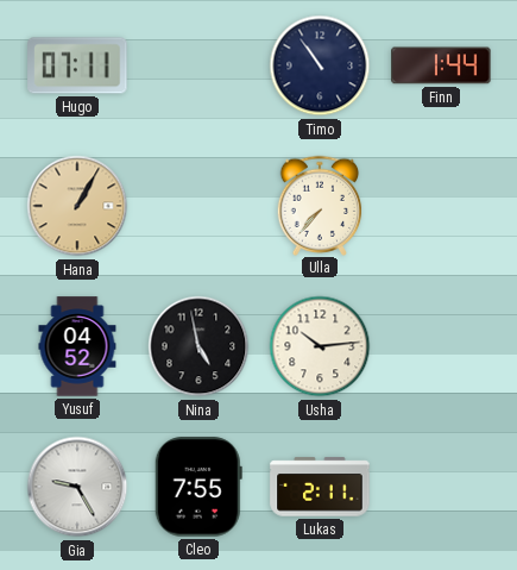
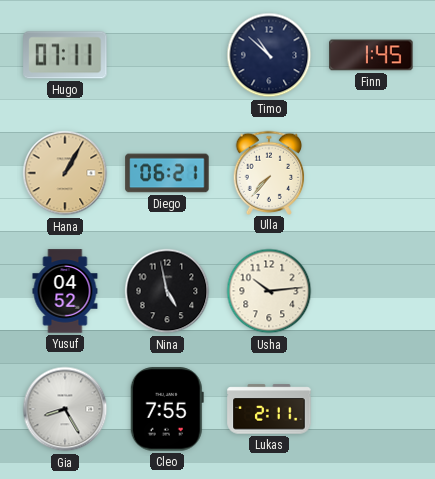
Timo: 10:54 -> 10:52
Finn: 1:44 -> 1:45
Diego: none -> 06:21
Gia: 9:25 -> 8:25
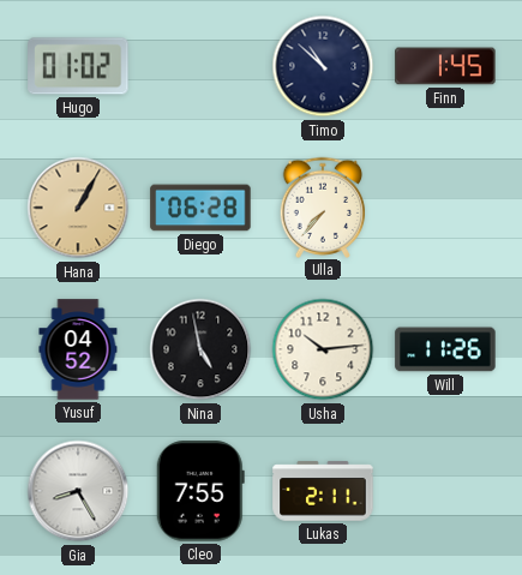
Hugo: 07:11 -> 01:02
Diego: 06:21 -> 06:28
Will: none -> 11:26
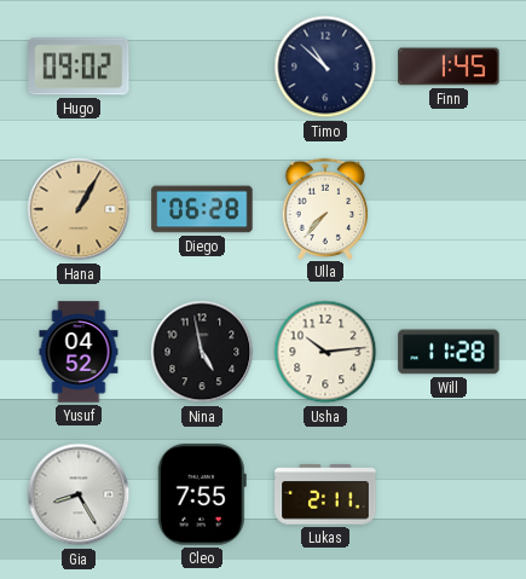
Hugo: 01:02 -> 09:02
Will: 11:26 -> 11:28
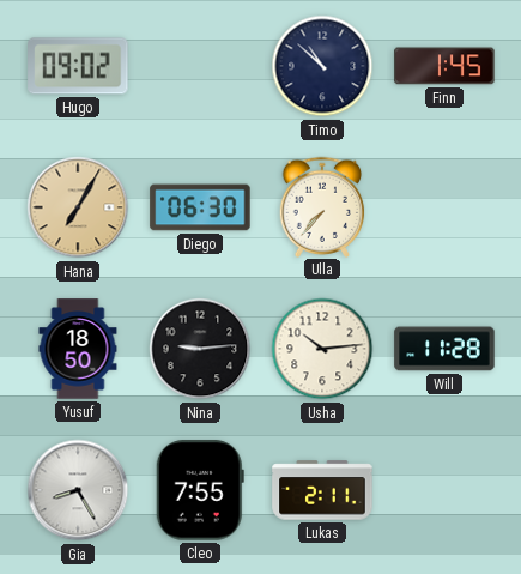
Hana: 1:05 -> 7:05
Diego: 06:28 -> 06:30
Yusuf: 04:52 -> 18:50
Nina: 4:58 -> 9:14
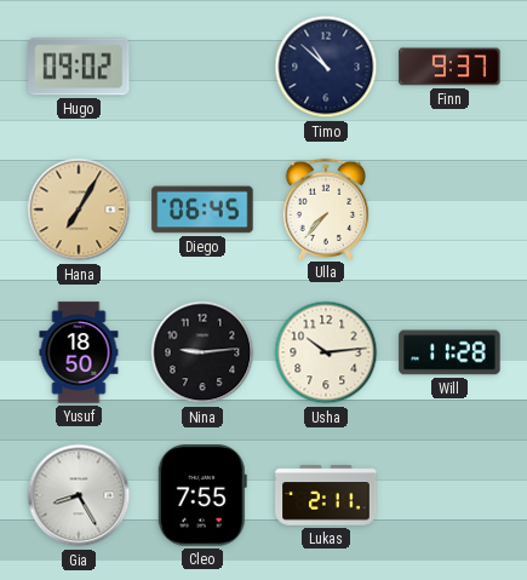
Finn: 1:45 -> 9:37
Diego: 06:30 -> 06:45
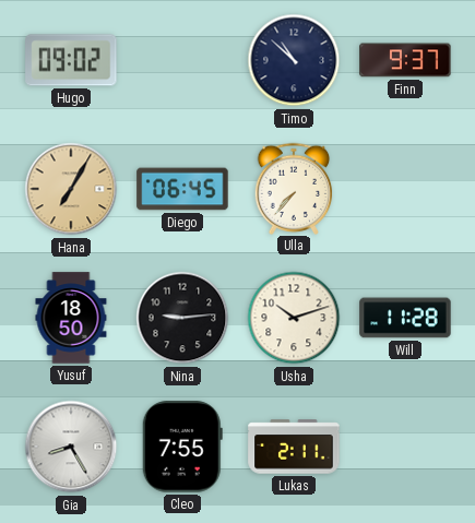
Usha: 10:14 -> 10:12
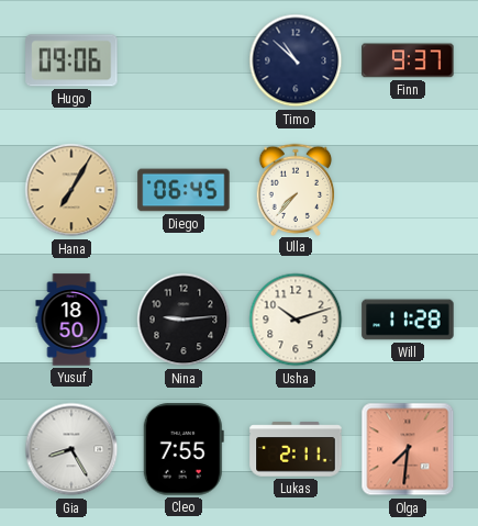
Hugo: 09:02 -> 09:06
Olga: none -> 7:31
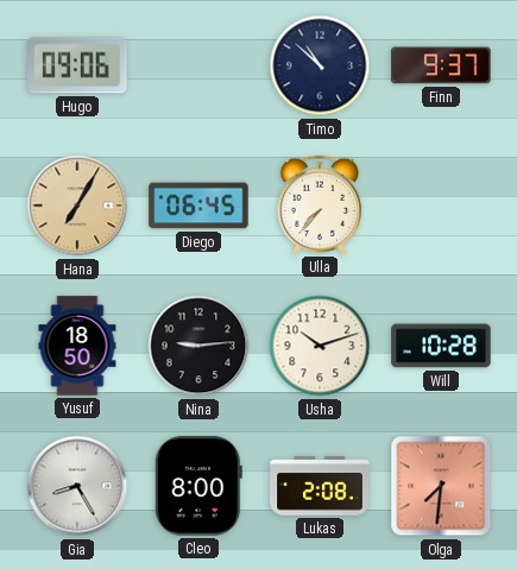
Will: 11:28 -> 10:28
Cleo: 7:55 -> 8:00
Lukas: 2:11 -> 2:08
